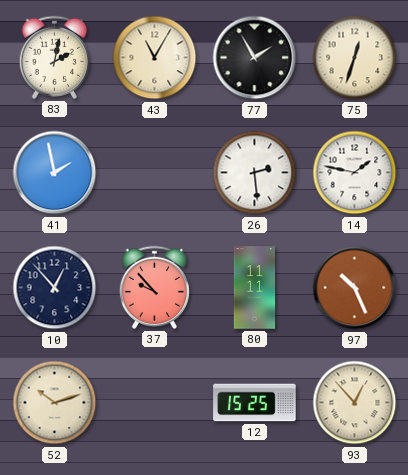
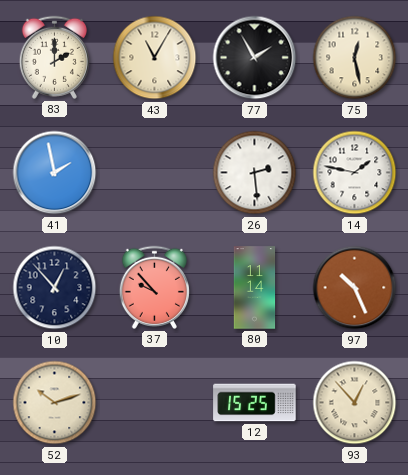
83: 2:02 -> 2:00
75: 12:33 -> 12:28
80: 11:11 -> 11:14
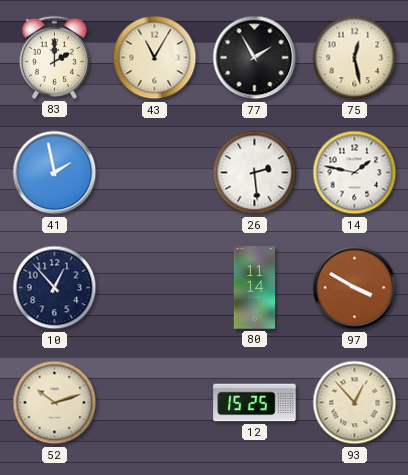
37: 9:53 -> none
97: 10:26 -> 3:50
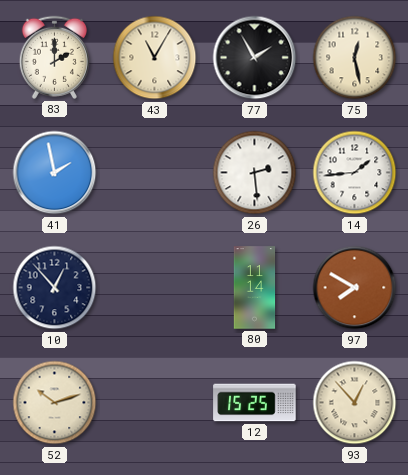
14: 1:47 -> 1:44
97: 3:50 -> 7:50
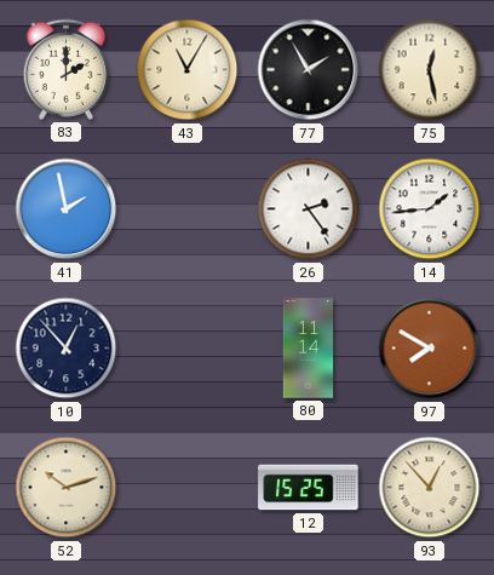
26: 2:29 -> 2:24
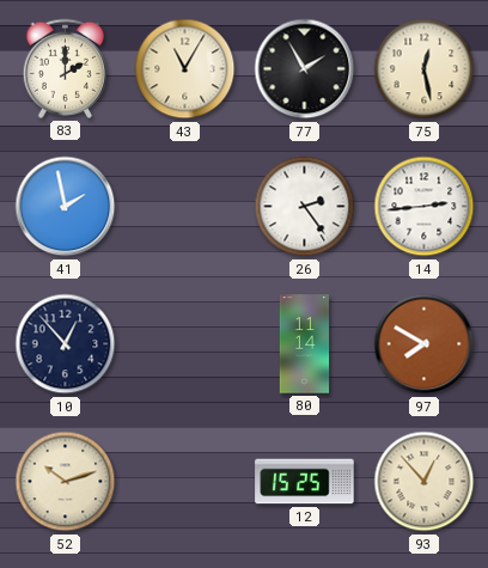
14: 1:44 -> 2:44
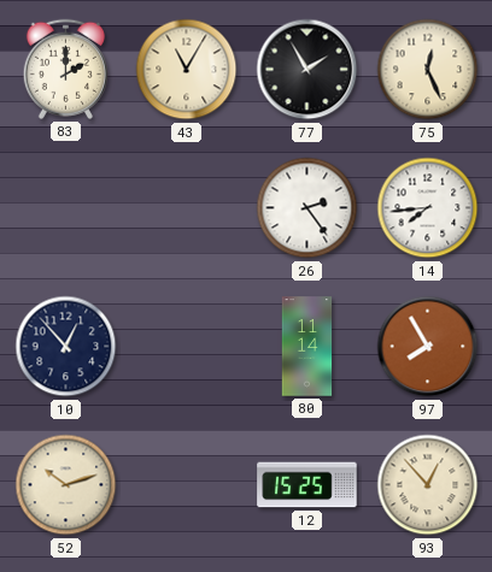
75: 12:28 -> 12:26
41: 1:58 -> none
14: 2:44 -> 7:44
97: 7:50 -> 7:55
